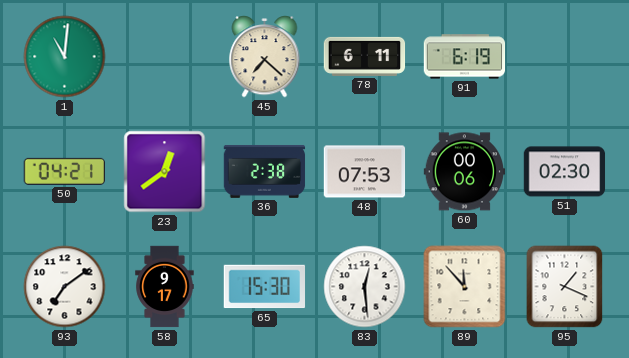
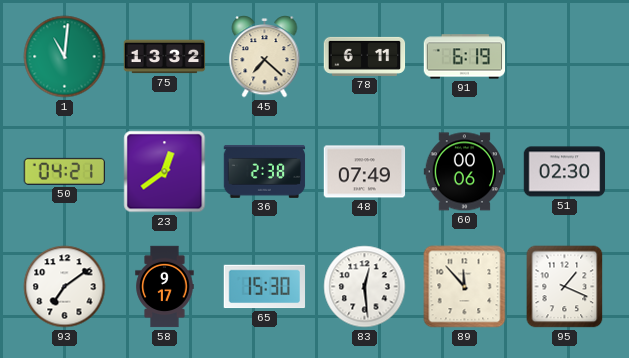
75: none -> 13:32
48: 07:53 -> 07:49
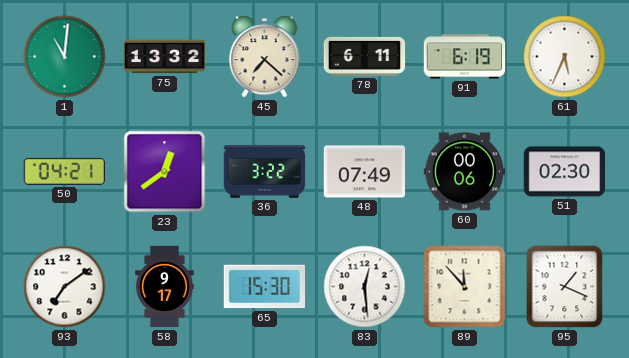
61: none -> 5:34
36: 2:38 -> 3:22
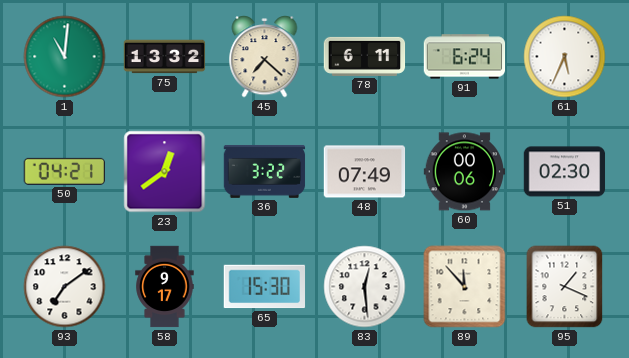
91: 6:19 -> 6:24
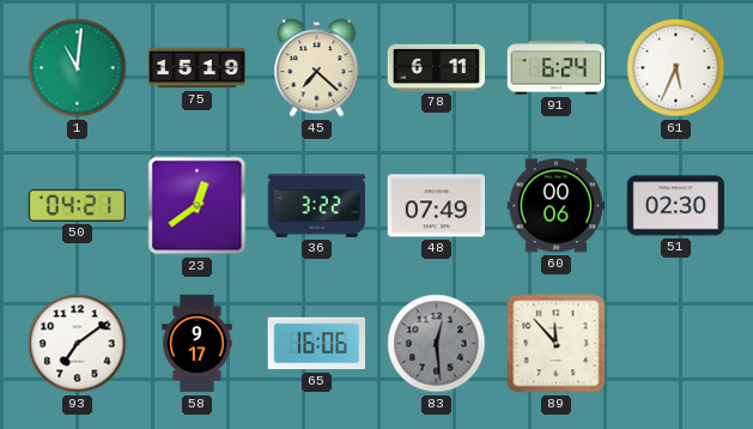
75: 13:32 -> 15:19
65: 15:30 -> 16:06
83 dial: white -> grey
95: 1:19 -> none
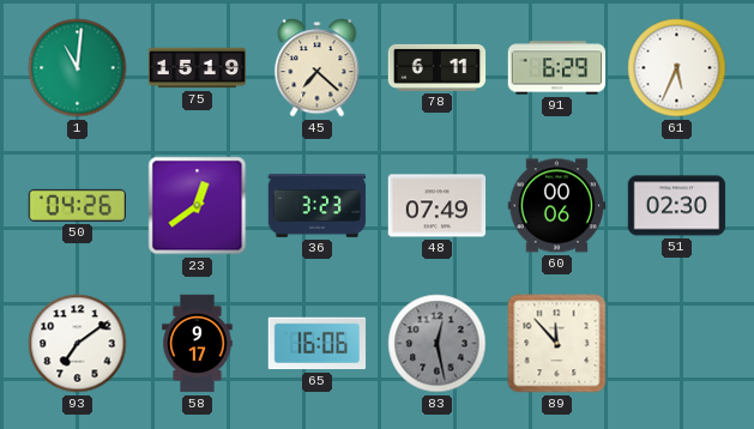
91: 6:24 -> 6:29
50: 04:21 -> 04:26
36: 3:22 -> 3:23
83: 12:29 -> 12:28
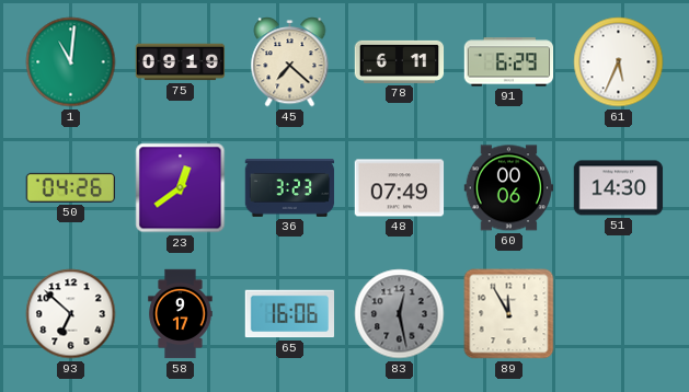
75: 15:19 -> 09:19
51: 02:30 -> 14:30
93: 7:09 -> 6:52
89: 11:53 -> 11:55
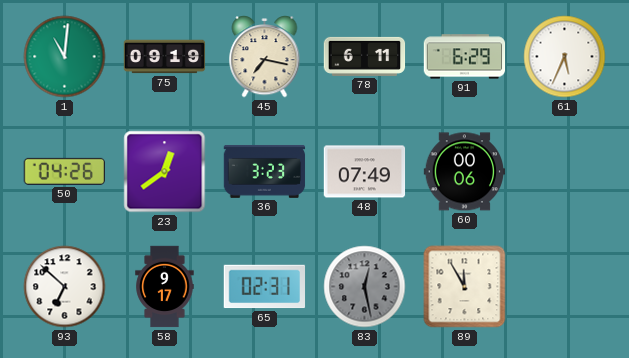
45: 7:22 -> 7:17
51: 14:30 -> none
65: 16:06 -> 02:31
